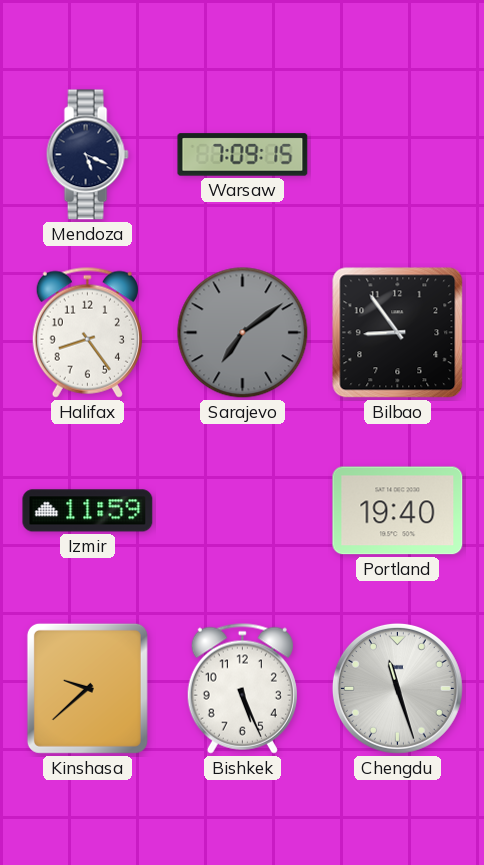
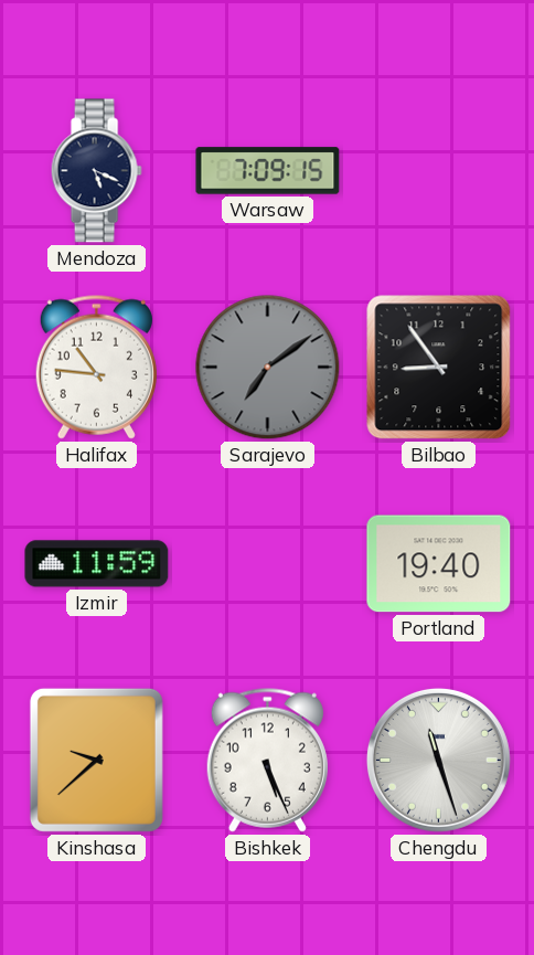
Halifax: 8:24 -> 10:46
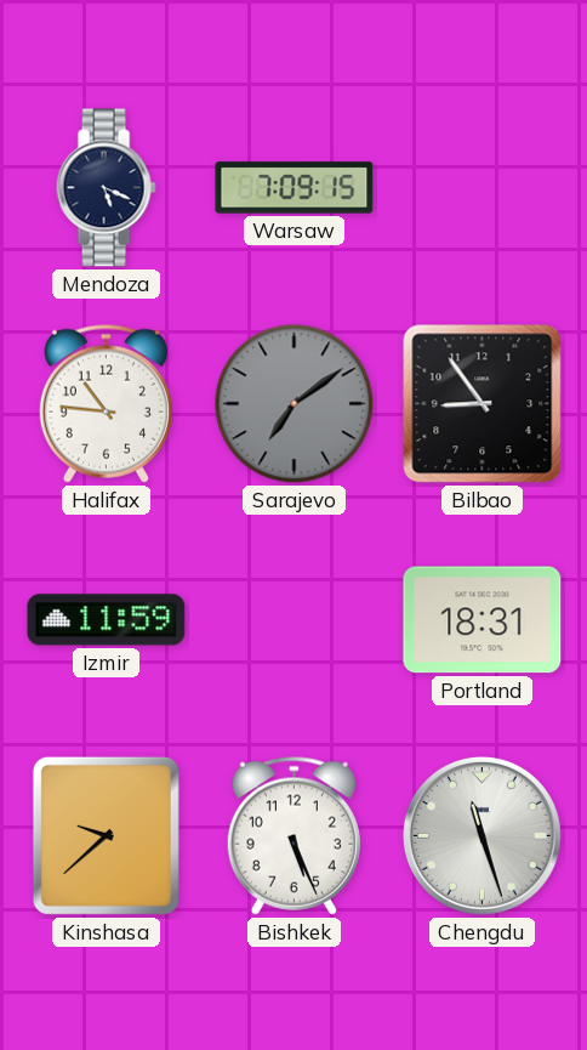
Portland: 19:40 -> 18:31
